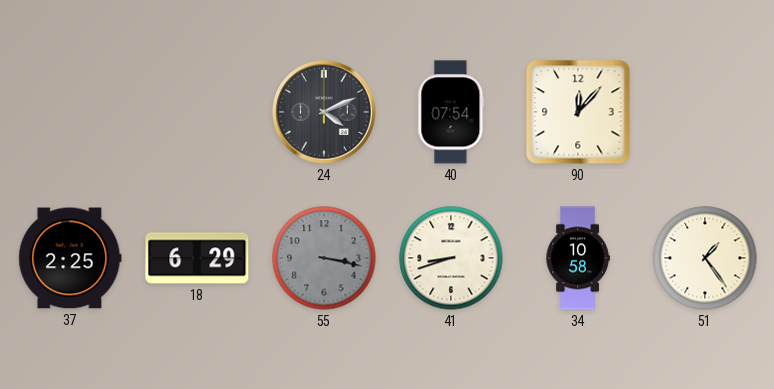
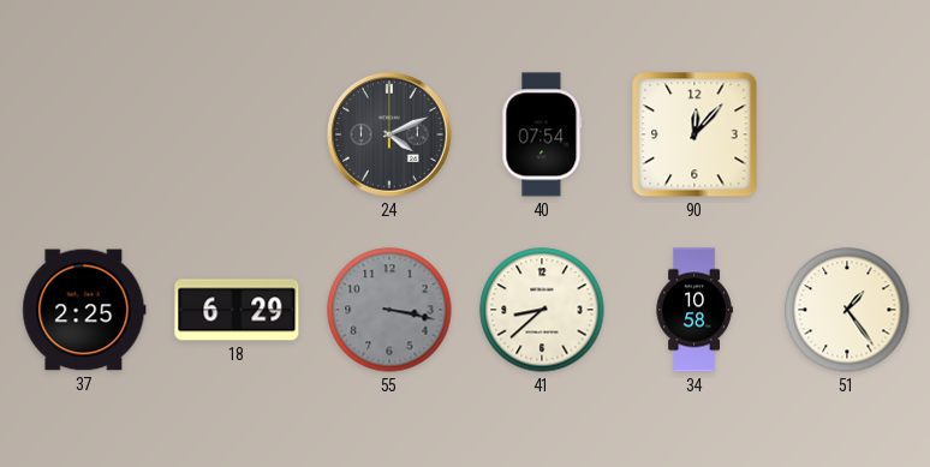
41: 8:42 -> 8:38
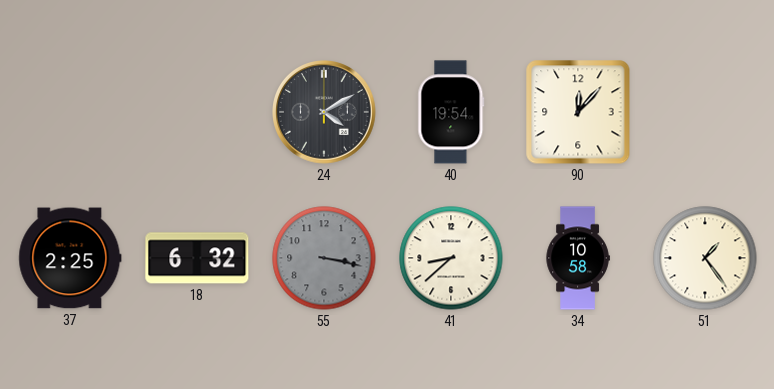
24: 4:11 -> 4:10
40: 07:54 -> 19:54
18: 6:29 -> 6:32
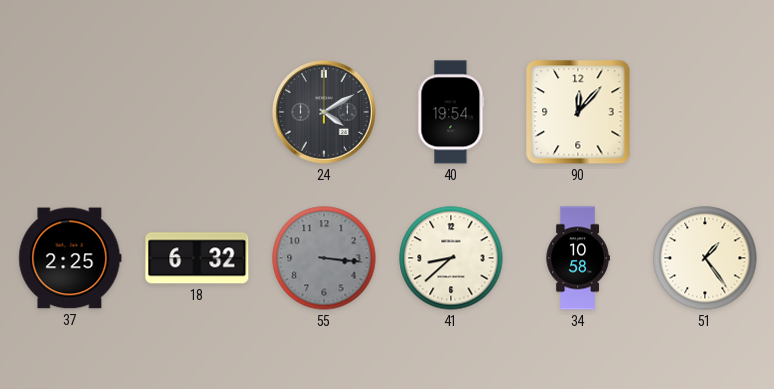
55: 3:17 -> 3:16
